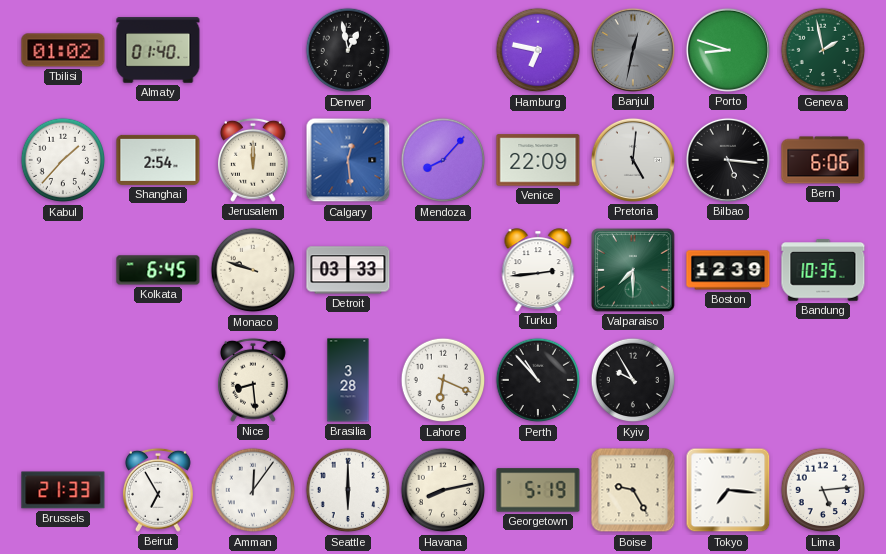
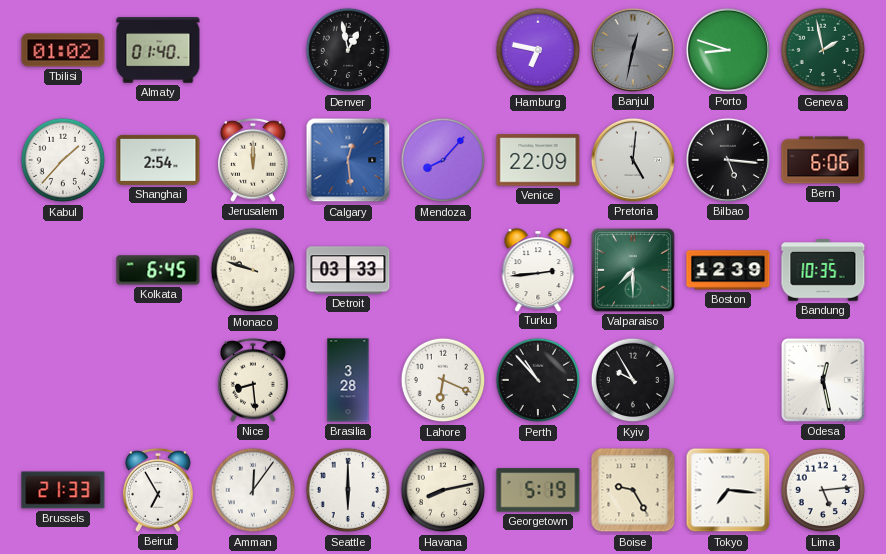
Odesa: none -> 12:28
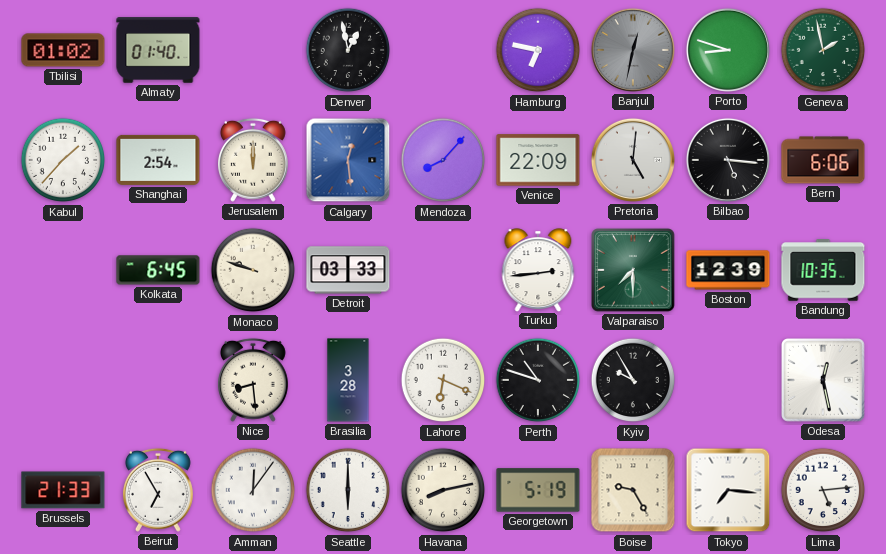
Perth: 10:53 -> 10:48
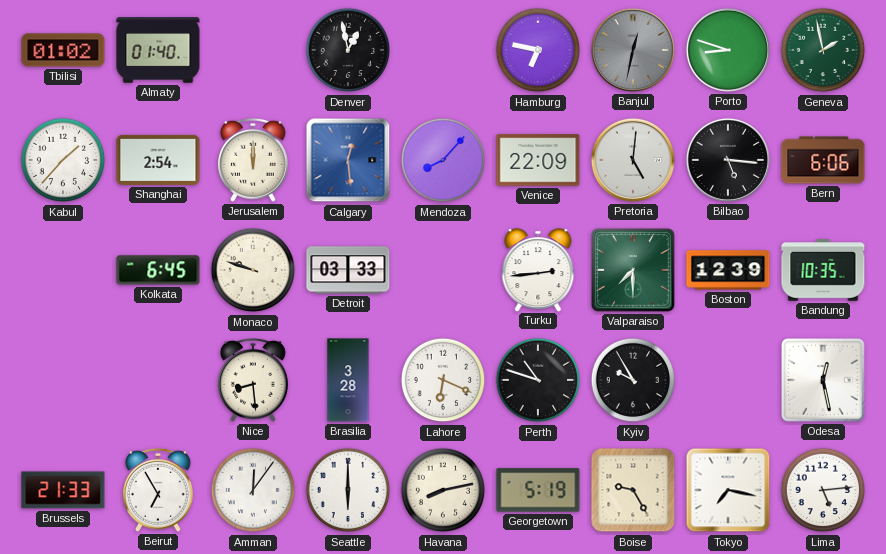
Tokyo: 7:16 -> 7:17
